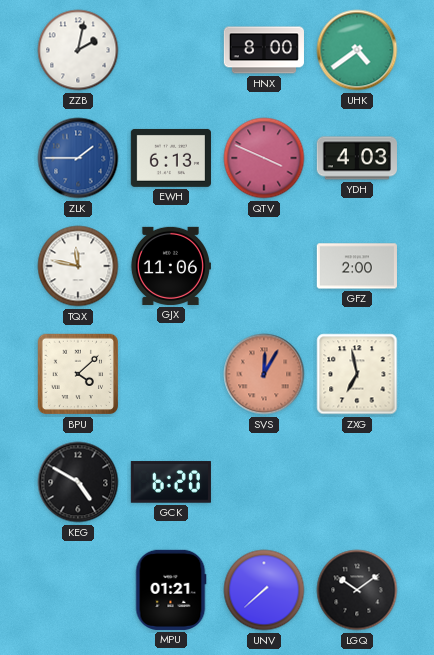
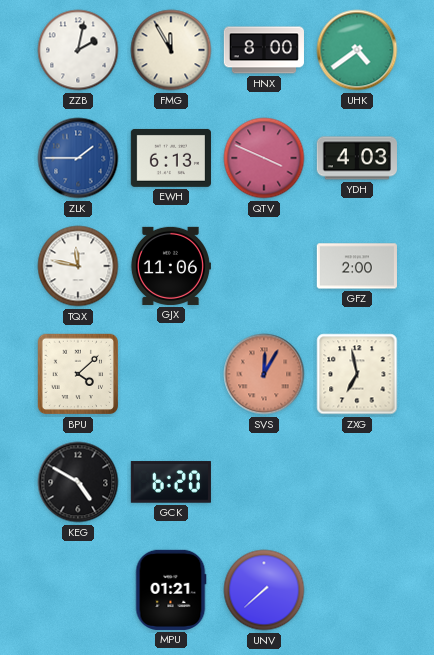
FMG: none -> 11:55
LGQ: 10:09 -> none
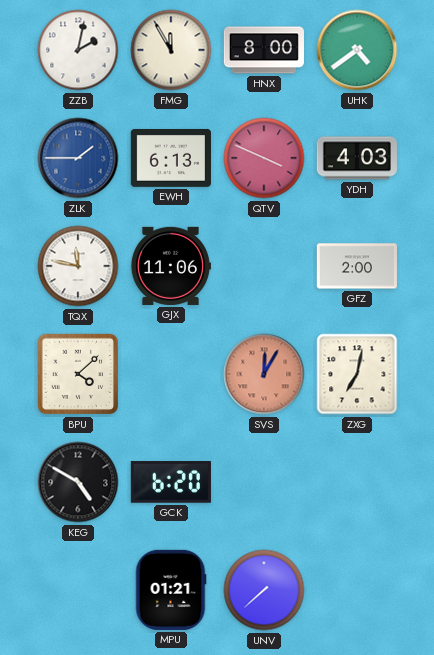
ZXG: 6:58 -> 7:02
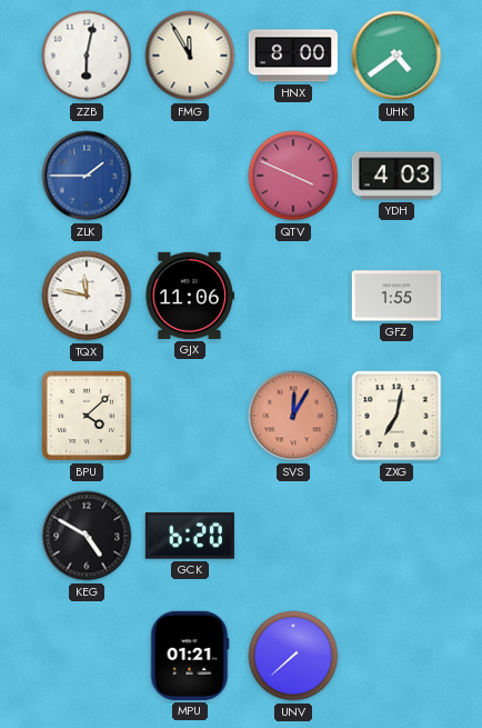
ZZB: 2:02 -> 6:02
EWH: 6:13 -> none
GFZ: 2:00 -> 1:55
